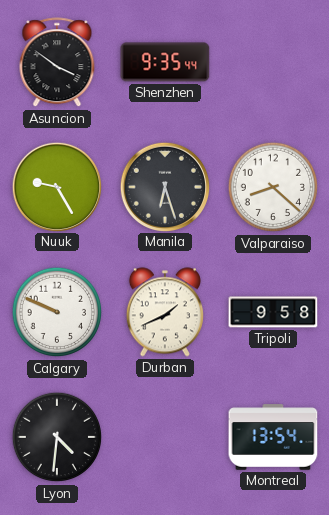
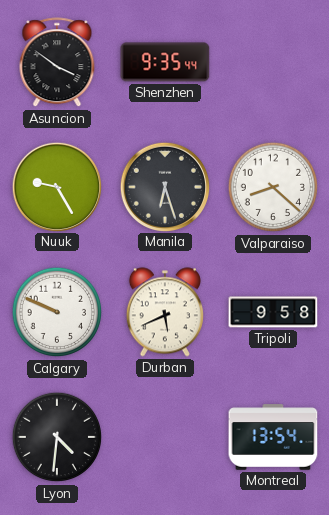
Durban: 1:41 -> 5:41
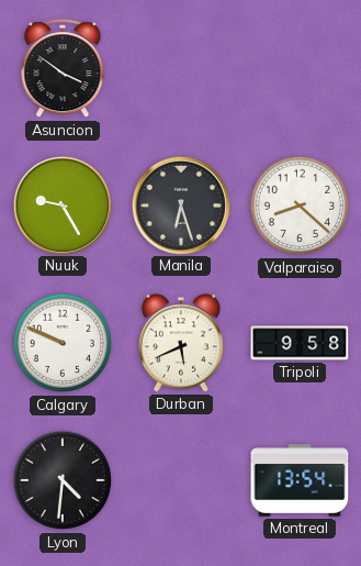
Shenzhen: 9:35 -> none
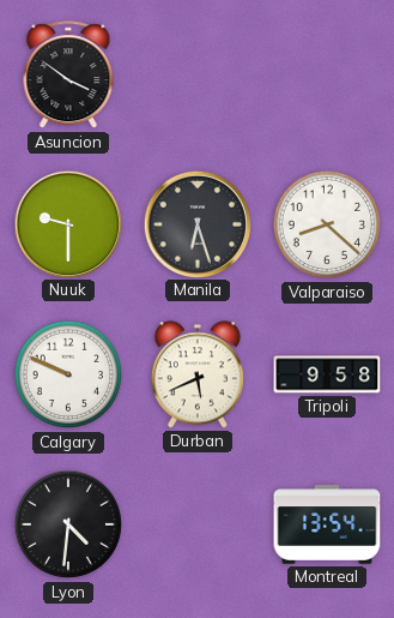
Nuuk: 9:25 -> 9:30
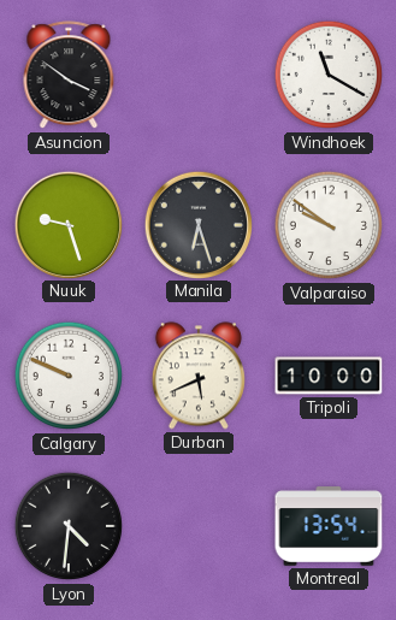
Windhoek: none -> 11:20
Nuuk: 9:30 -> 9:27
Valparaiso: 8:22 -> 9:51
Tripoli: 9:58 -> 10:00
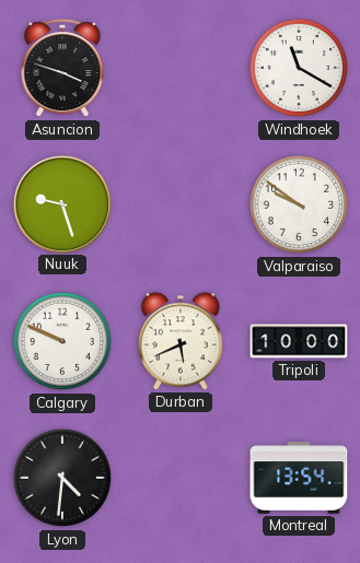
Asuncion: 3:51 -> 3:48
Manila: 6:27 -> none
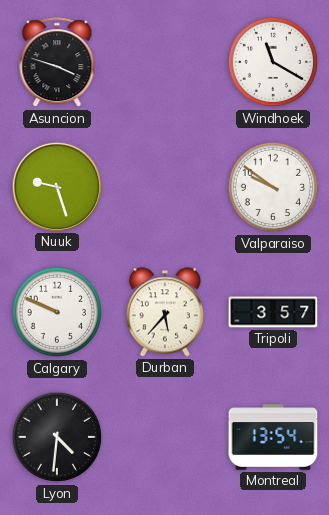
Durban: 5:41 -> 5:37
Tripoli: 10:00 -> 3:57
